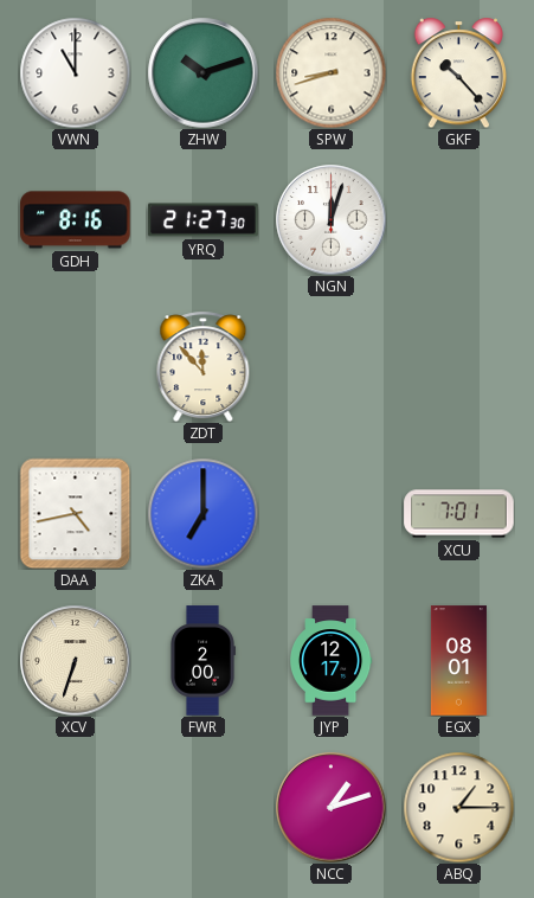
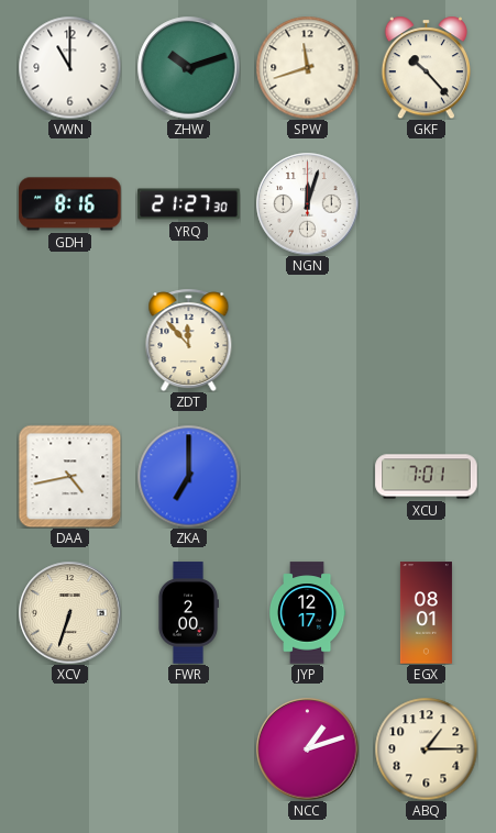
SPW: 8:42 -> 11:42
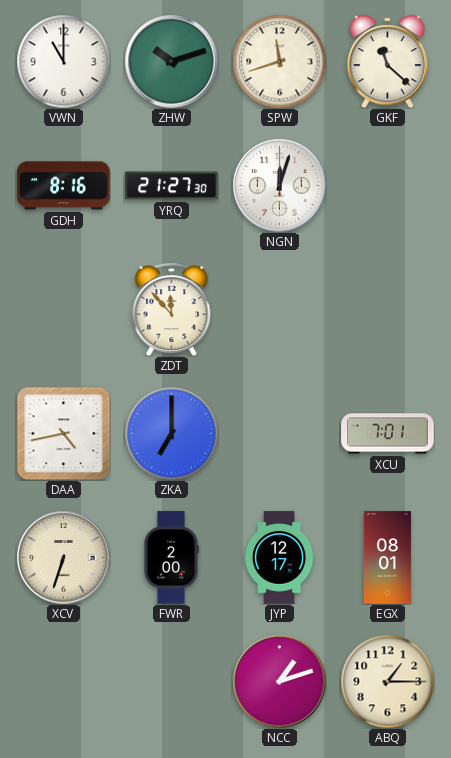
GKF: 10:23 -> 11:22
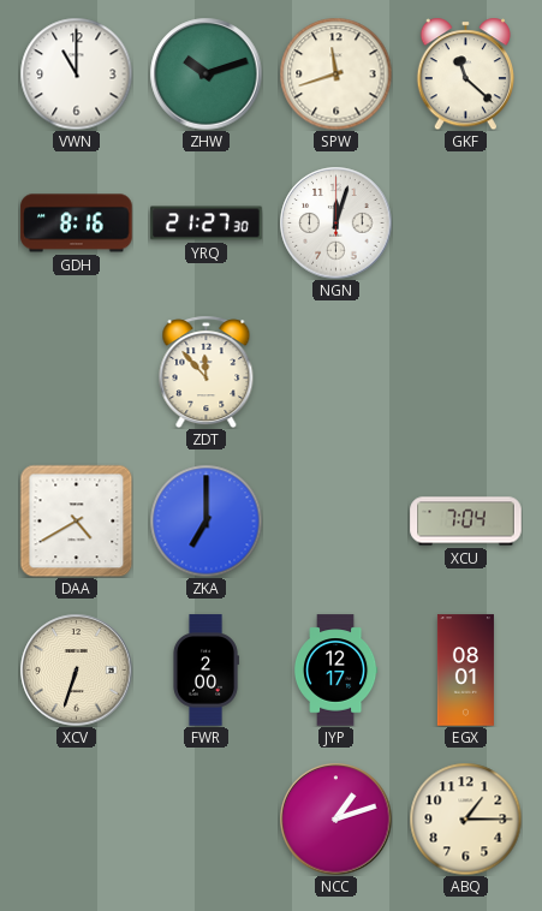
DAA: 4:43 -> 4:40
XCU: 7:01 -> 7:04
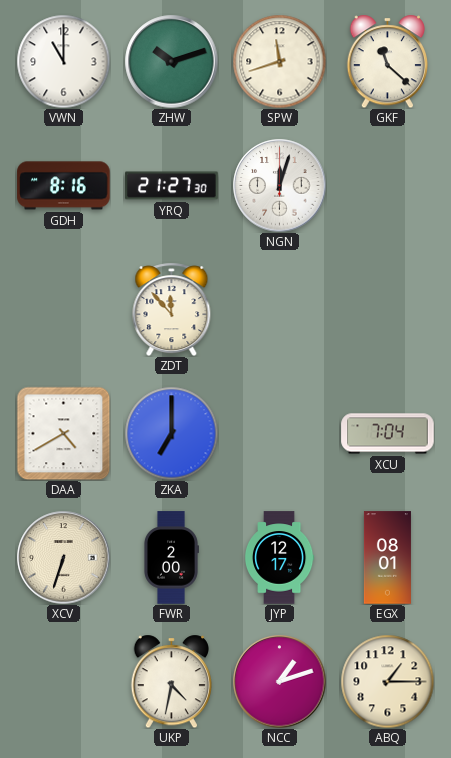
UKP: none -> 4:32
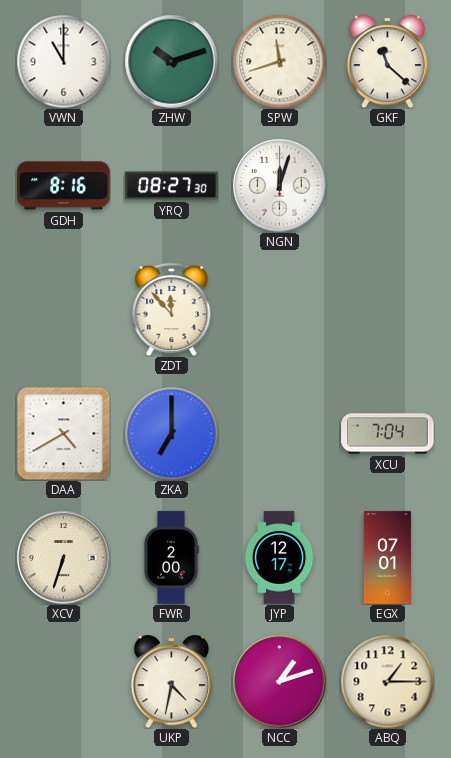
YRQ: 21:27 -> 08:27
EGX: 08:01 -> 07:01
